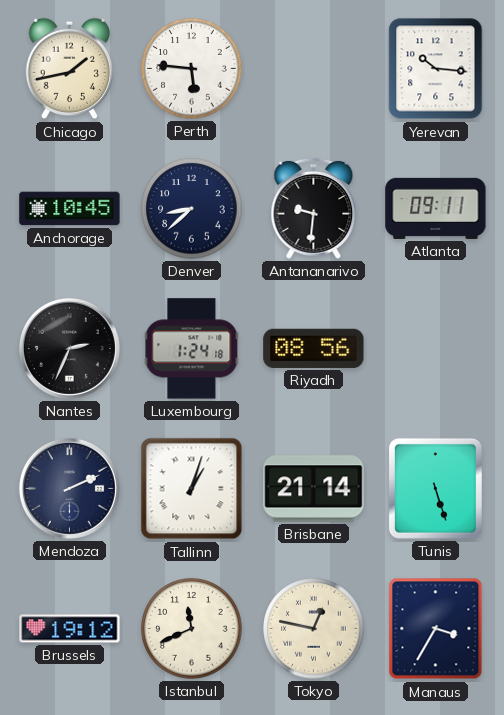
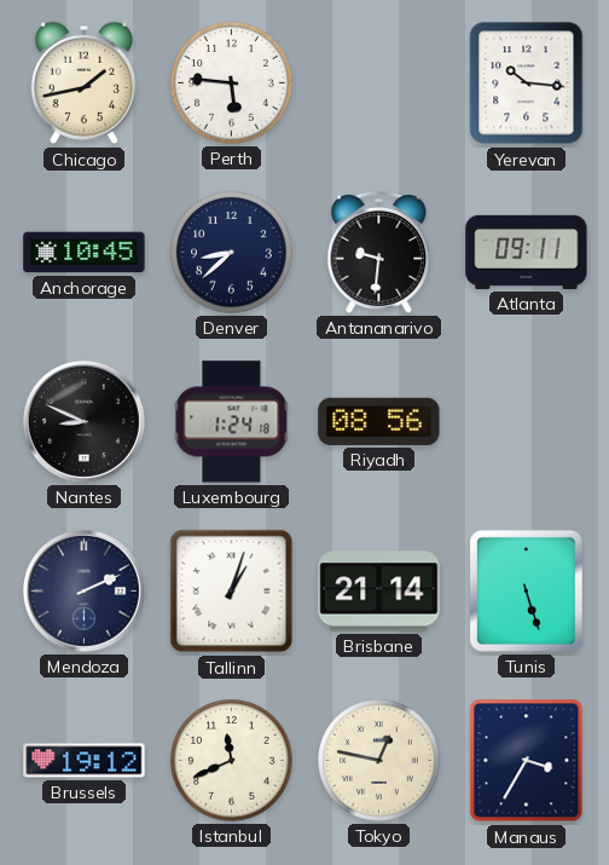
Nantes: 2:34 -> 8:49
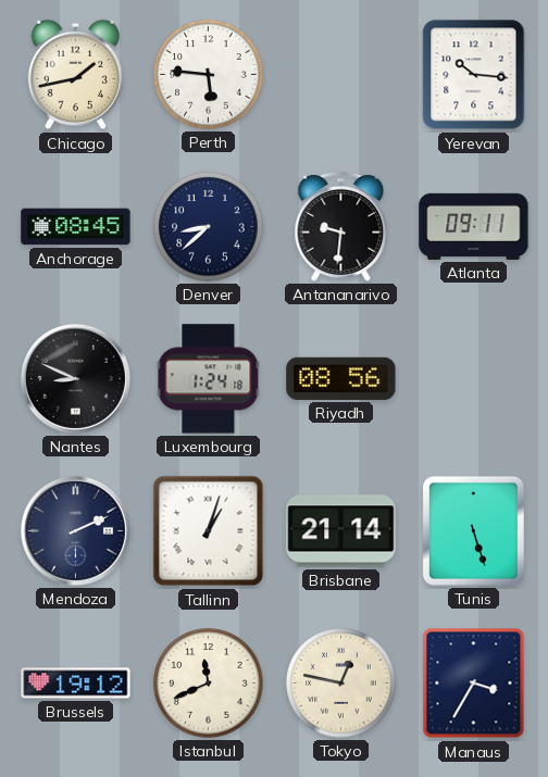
Anchorage: 10:45 -> 08:45
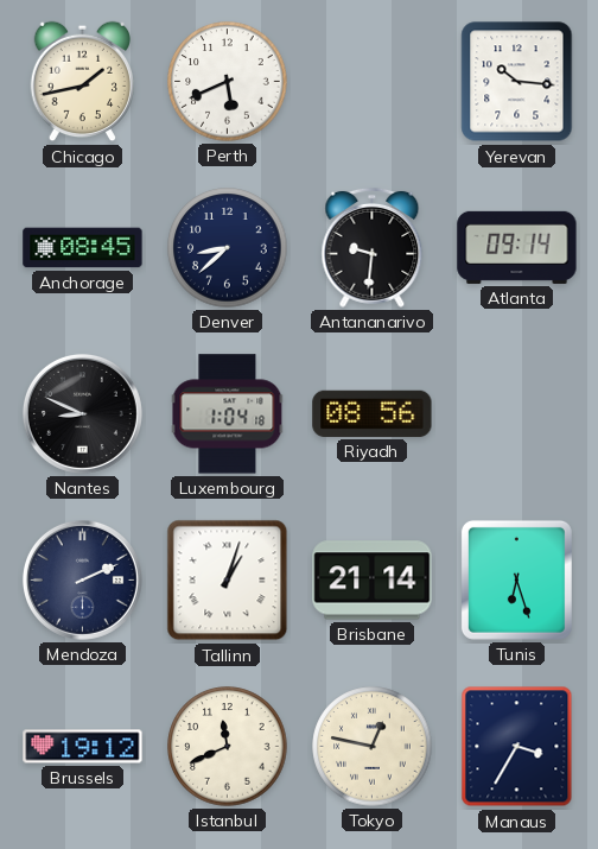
Perth: 5:46 -> 5:41
Atlanta: 09:11 -> 09:14
Luxembourg: 1:24 -> 1:04
Tunis: 5:27 -> 6:27
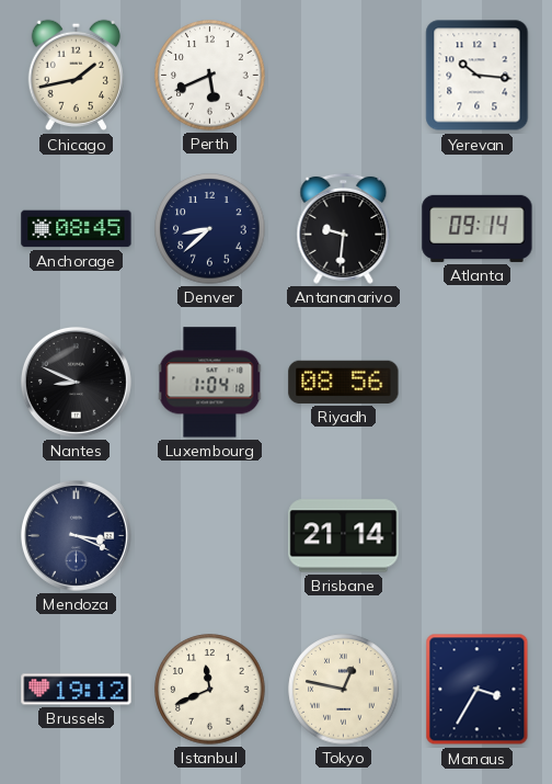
Mendoza: 2:11 -> 3:19
Tallinn: 1:03 -> none
Tunis: 6:27 -> none
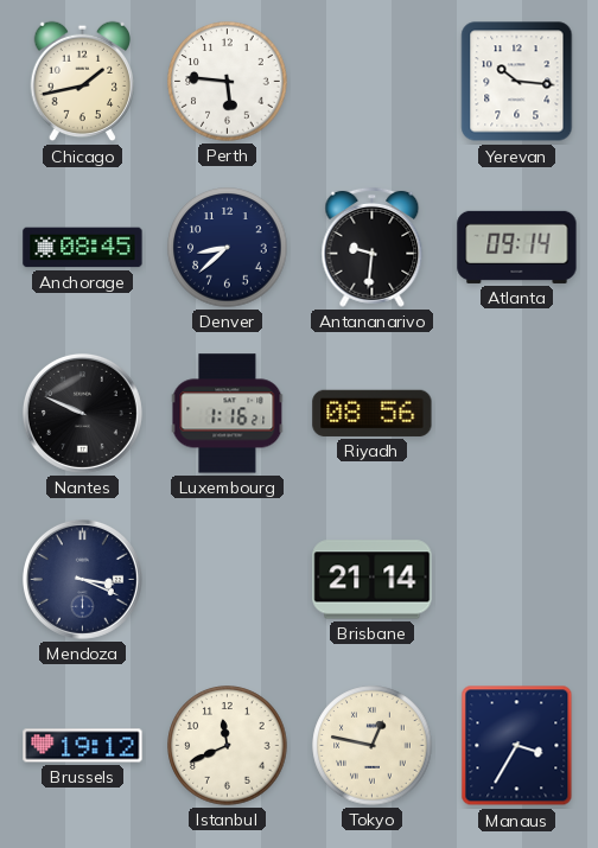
Perth: 5:41 -> 5:46
Nantes: 8:49 -> 9:49
Luxembourg: 1:04 -> 1:16
